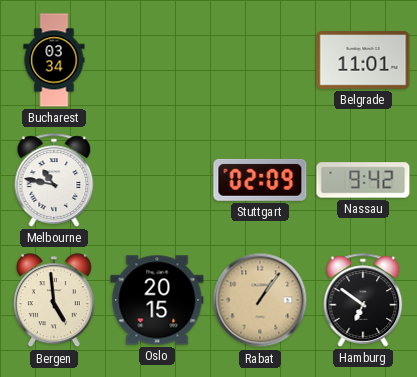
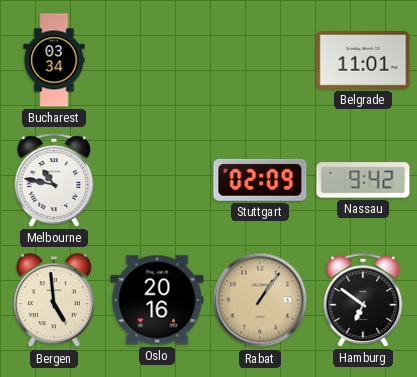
Oslo: 20:15 -> 20:16
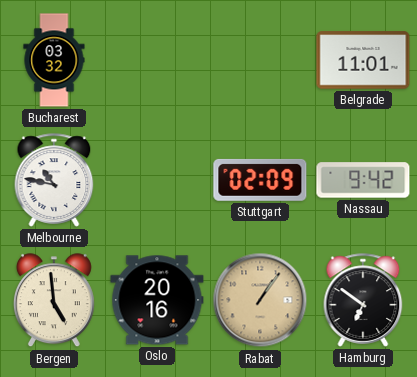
Bucharest: 03:34 -> 03:32
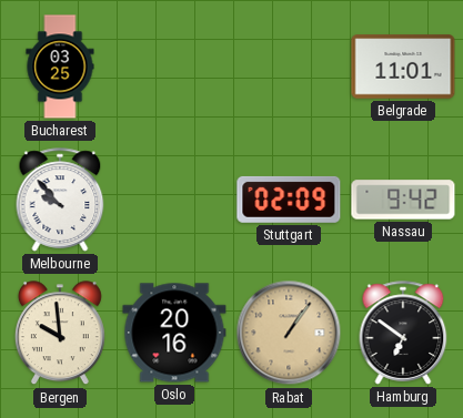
Bucharest: 03:32 -> 03:25
Melbourne: 10:47 -> 9:53
Bergen: 4:59 -> 9:59
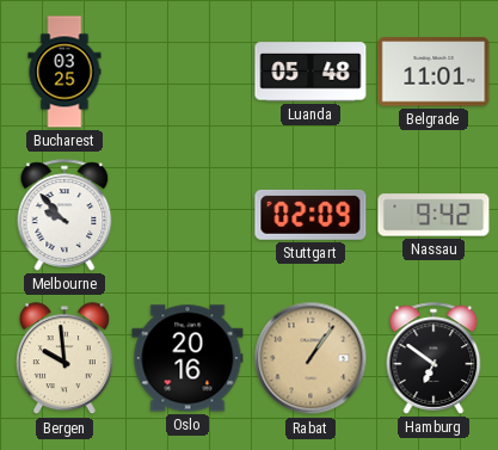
Luanda: none -> 05:48
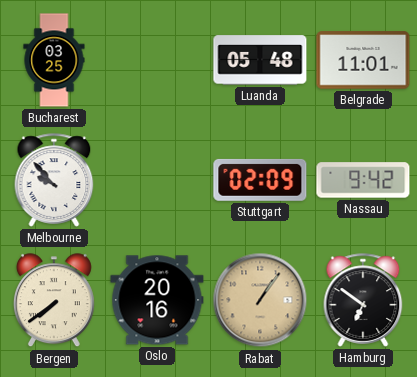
Bergen: 9:59 -> 7:39
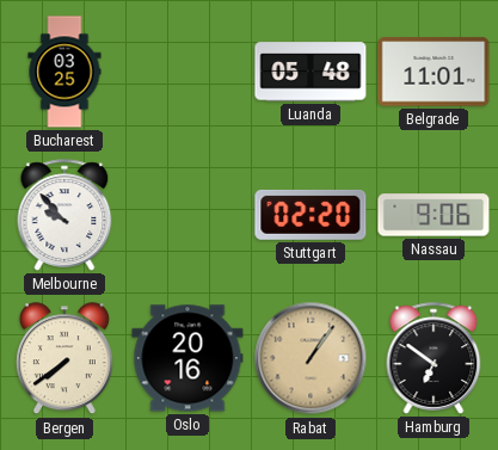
Stuttgart: 02:09 -> 02:20
Nassau: 9:42 -> 9:06
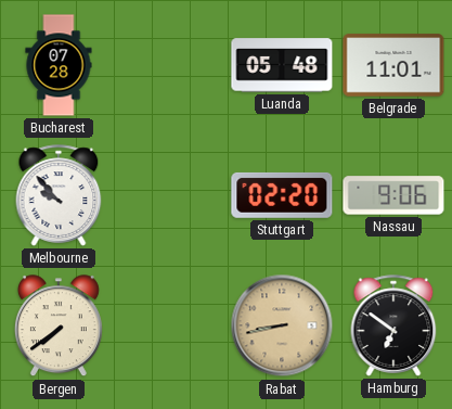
Bucharest: 03:25 -> 07:28
Oslo: 20:16 -> none
Rabat: 1:06 -> 8:43
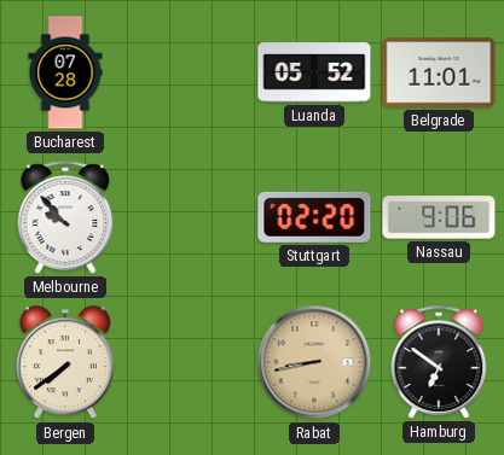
Luanda: 05:48 -> 05:52
